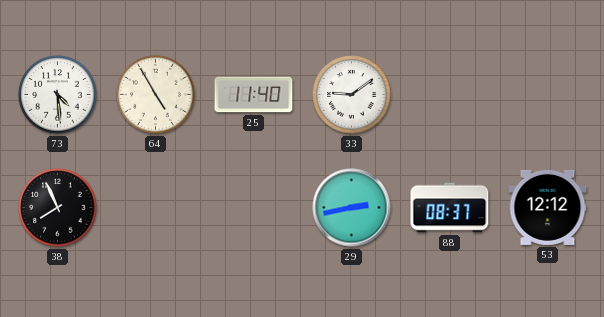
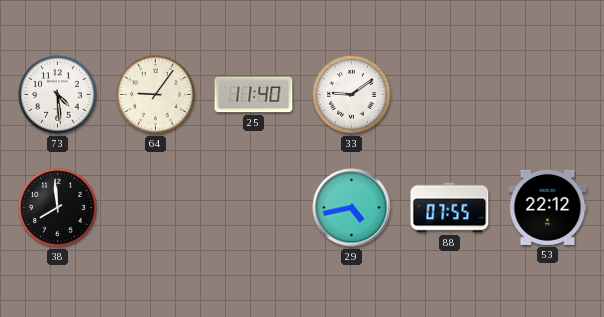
64: 4:55 -> 9:06
38: 7:56 -> 7:59
29: 2:43 -> 4:43
88: 08:37 -> 07:55
53: 12:12 -> 22:12
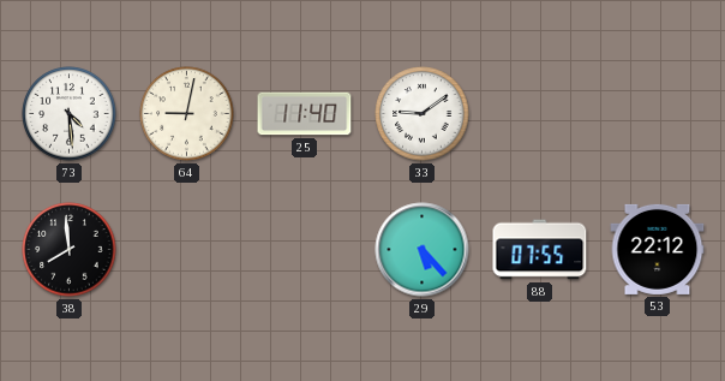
64: 9:06 -> 9:02
29: 4:43 -> 5:23
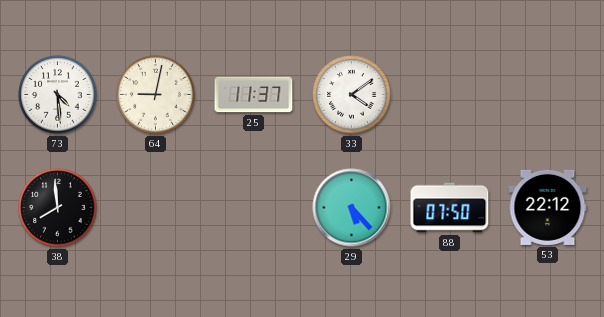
25: 11:40 -> 11:37
33: 9:09 -> 4:09
88: 07:55 -> 07:50
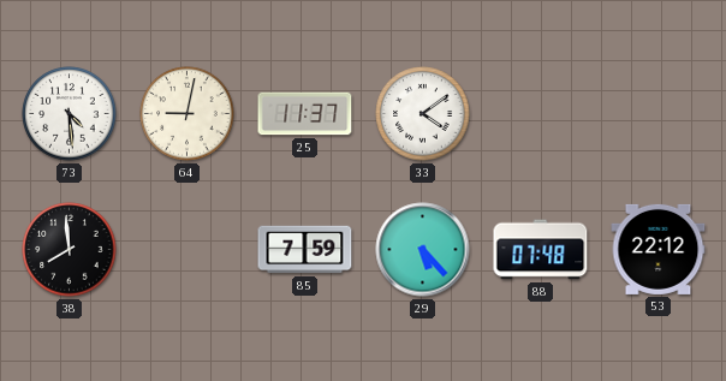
85: none -> 7:59
88: 07:50 -> 07:48
